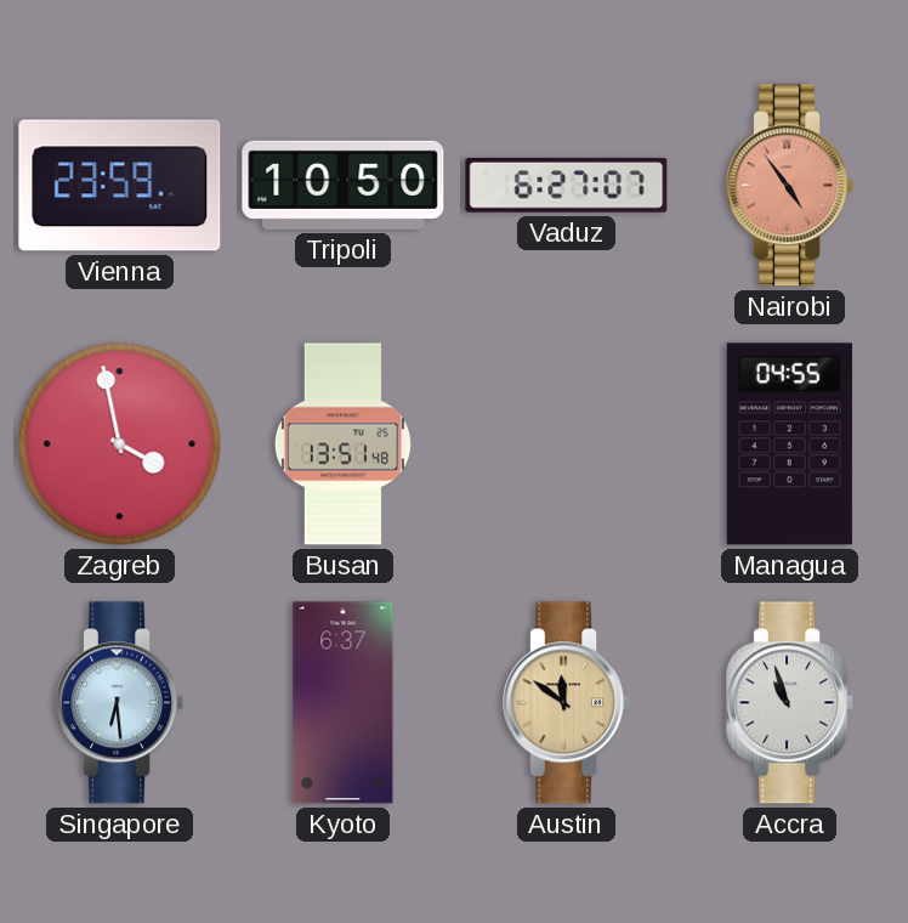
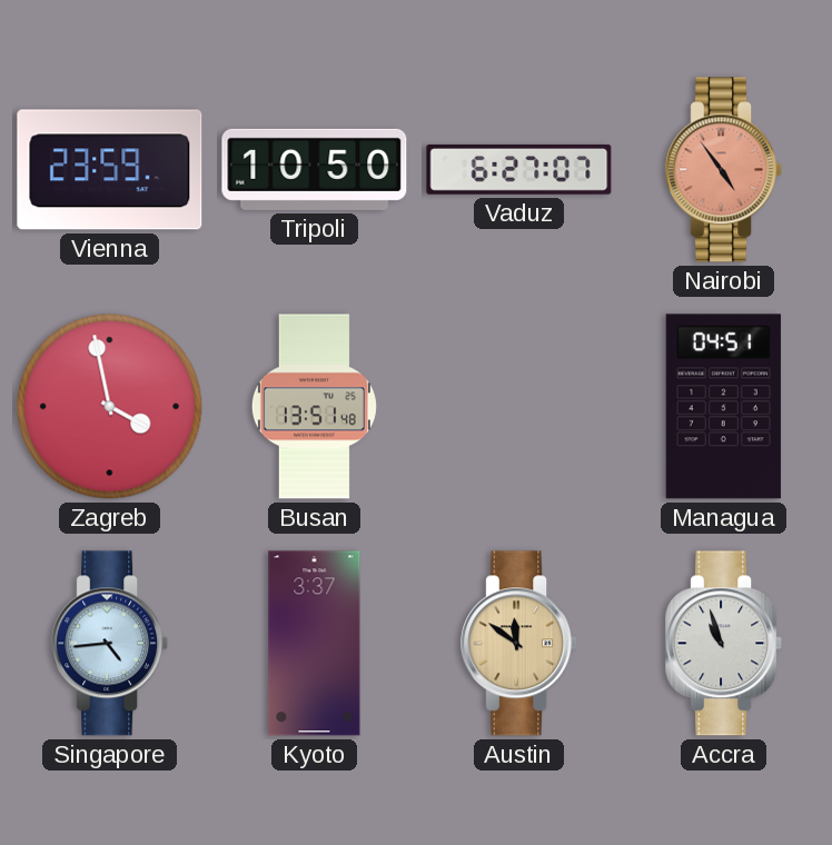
Managua: 04:55 -> 04:51
Singapore: 6:29 -> 4:44
Kyoto: 6:37 -> 3:37
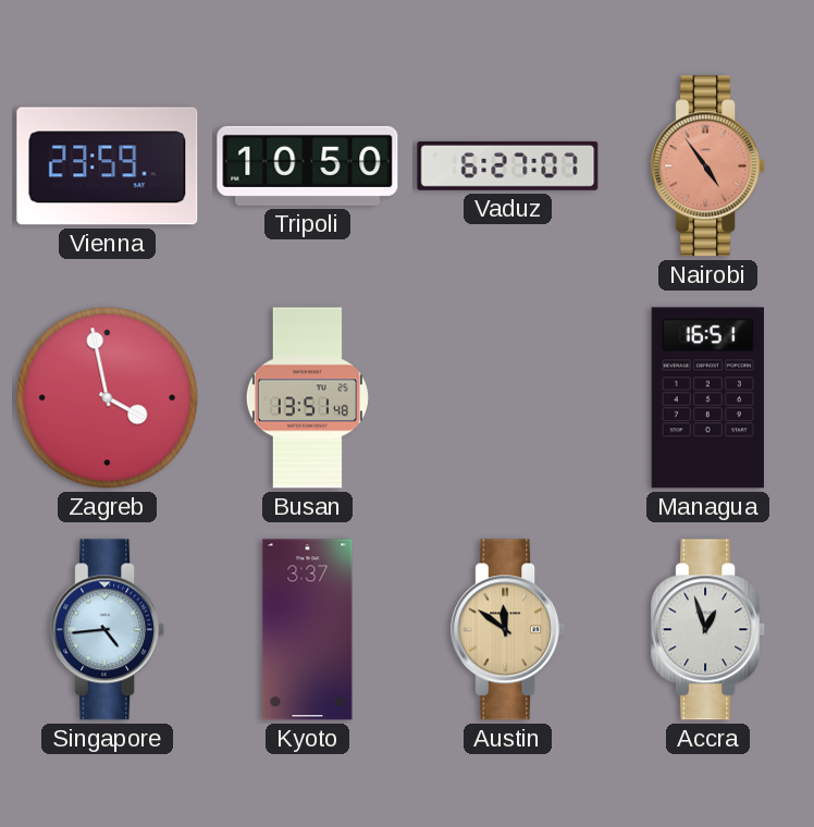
Managua: 04:51 -> 16:51
Accra: 10:57 -> 12:57
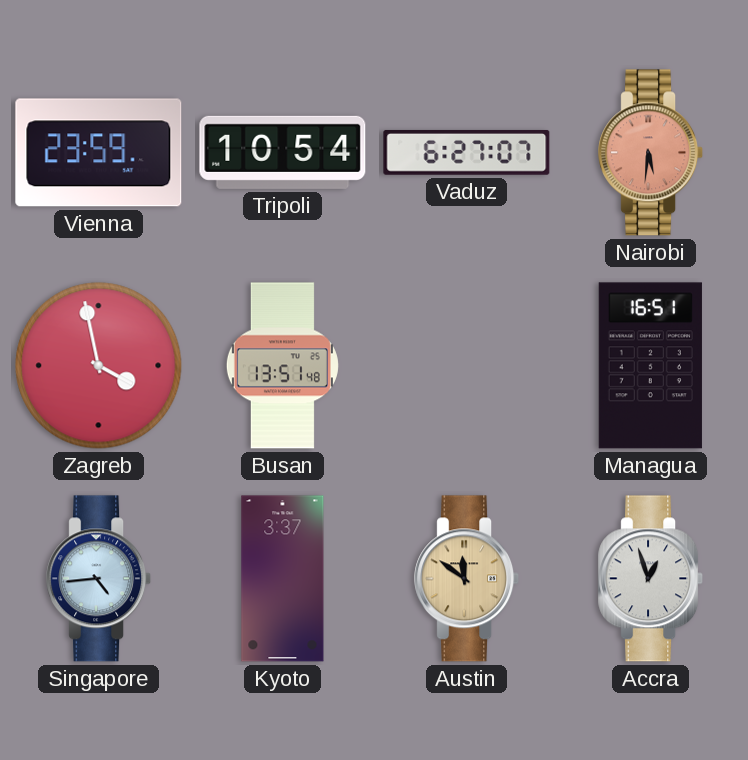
Tripoli: 10:50 -> 10:54
Nairobi: 4:54 -> 5:31
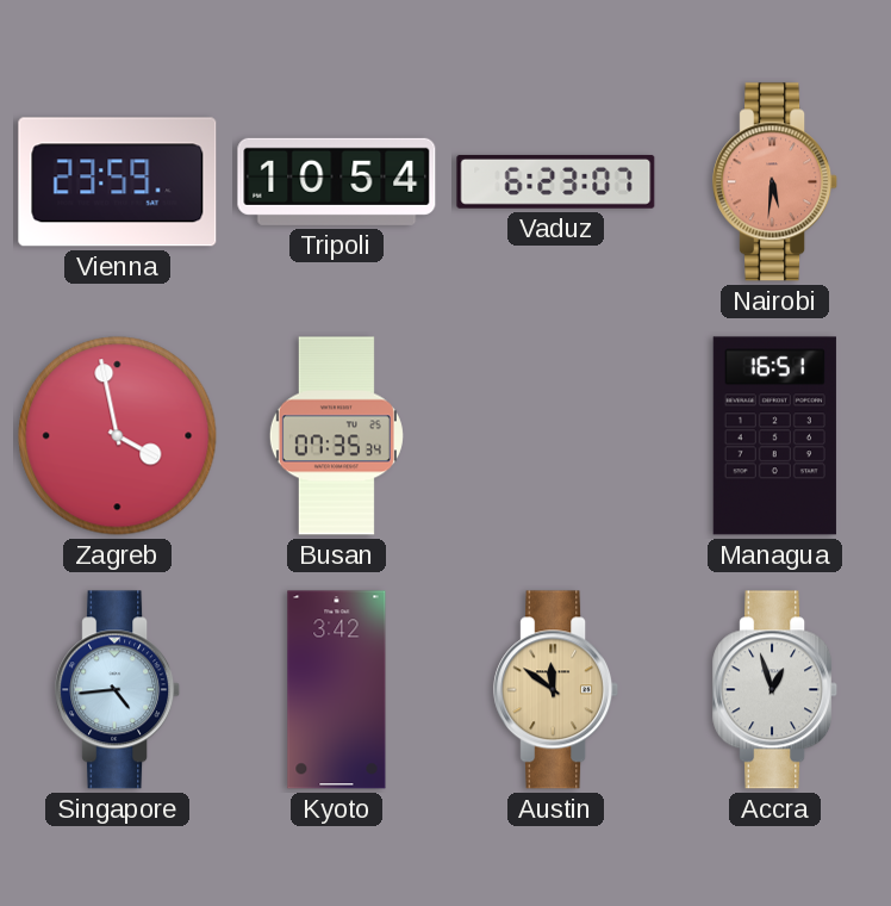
Vaduz: 6:27 -> 6:23
Busan: 13:51 -> 07:35
Kyoto: 3:37 -> 3:42
